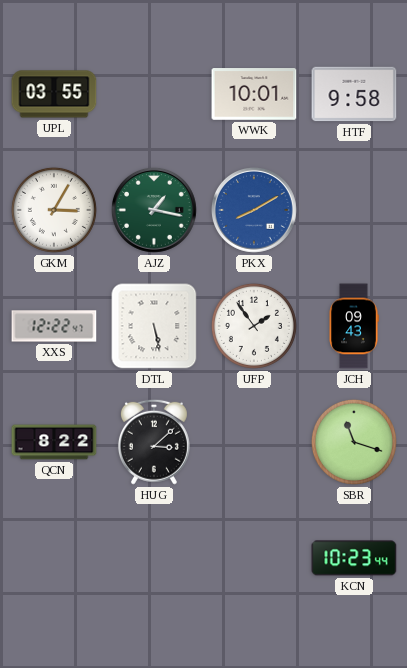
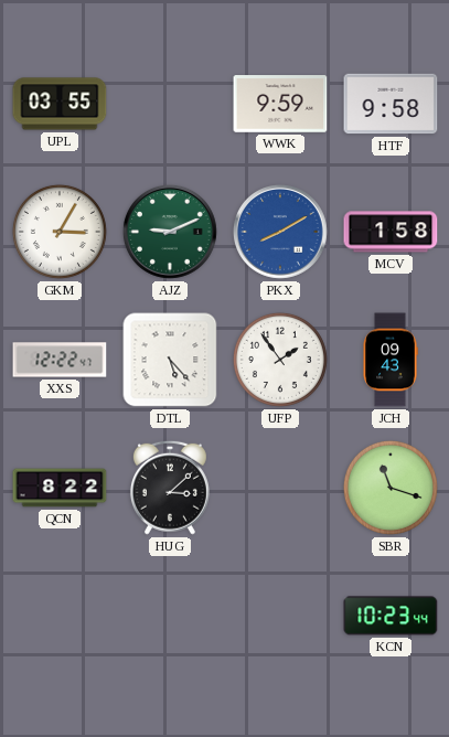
WWK: 10:01 -> 9:59
AJZ: 1:17 -> 9:11
MCV: none -> 1:58
DTL: 5:28 -> 5:23
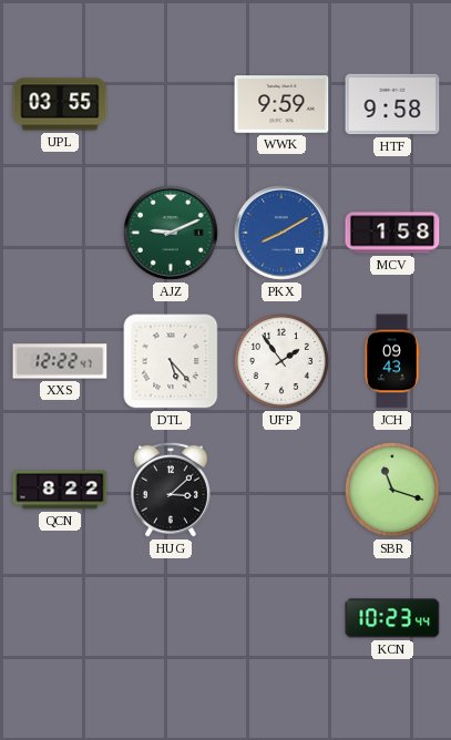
GKM: 3:05 -> none
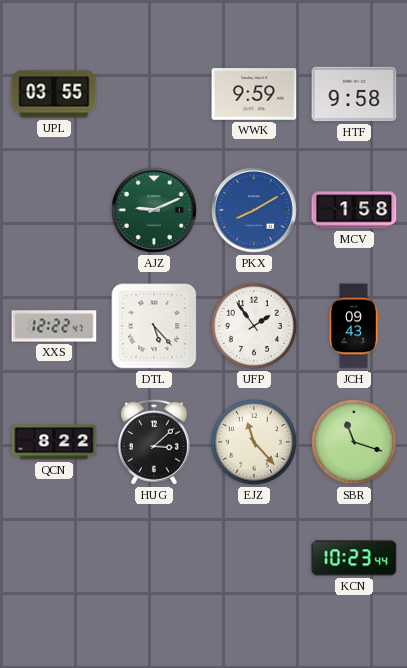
EJZ: none -> 11:23
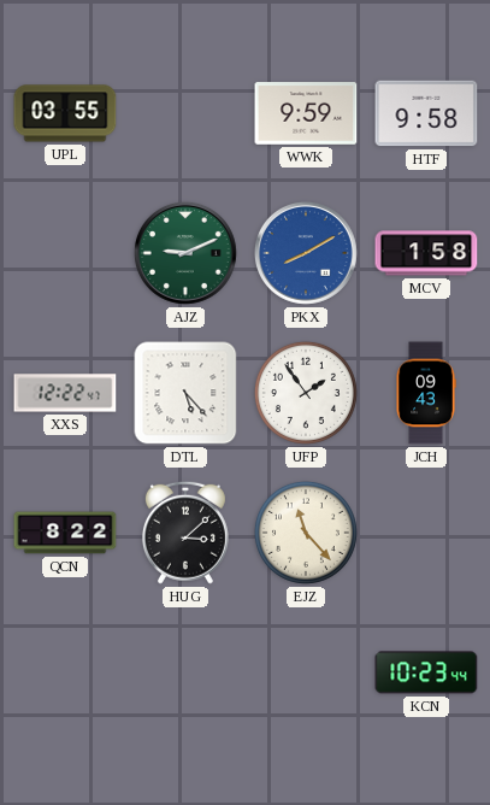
SBR: 11:18 -> none
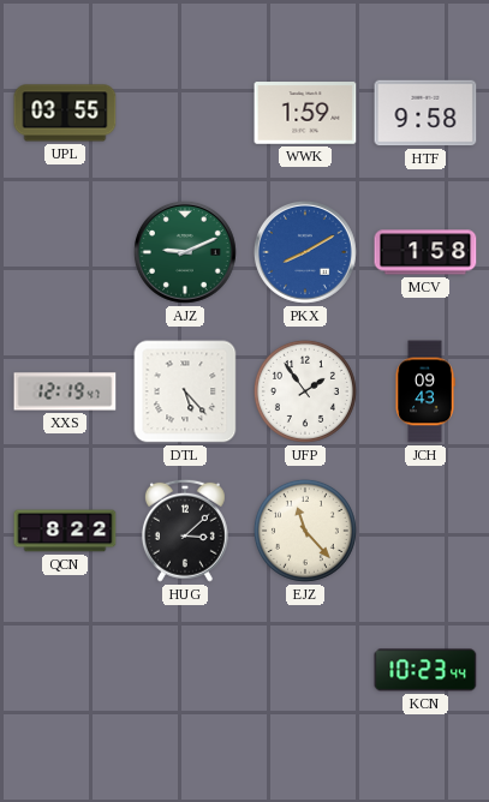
WWK: 9:59 -> 1:59
XXS: 12:22 -> 12:19
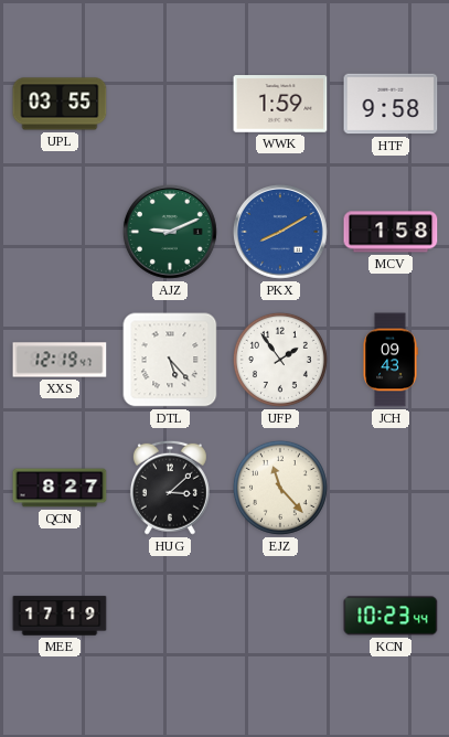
QCN: 8:22 -> 8:27
MEE: none -> 17:19
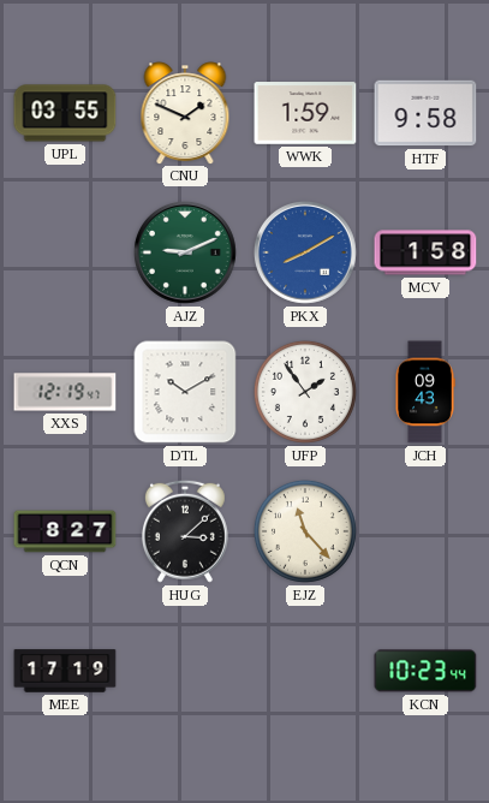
CNU: none -> 1:49
DTL: 5:23 -> 10:10
